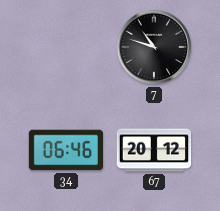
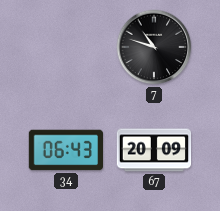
34: 06:46 -> 06:43
67: 20:12 -> 20:09
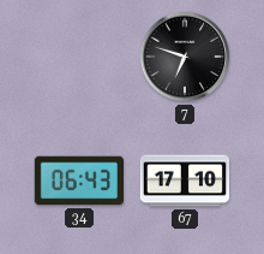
7: 10:48 -> 6:48
67: 20:09 -> 17:10
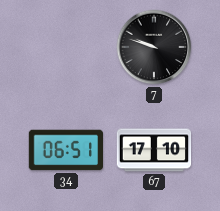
7: 6:48 -> 9:48
34: 06:43 -> 06:51
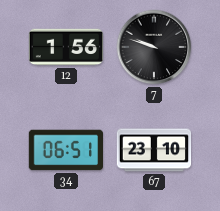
12: none -> 1:56
67: 17:10 -> 23:10
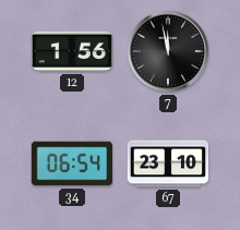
7: 9:48 -> 11:58
34: 06:51 -> 06:54
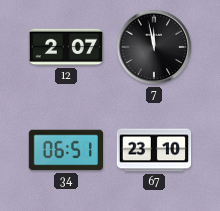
12: 1:56 -> 2:07
34: 06:54 -> 06:51
